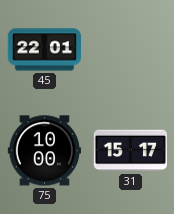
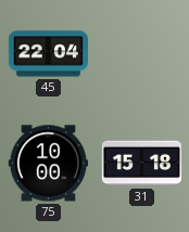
45: 22:01 -> 22:04
31: 15:17 -> 15:18
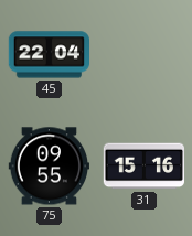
75: 10:00 -> 09:55
31: 15:18 -> 15:16
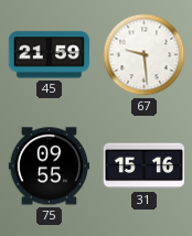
45: 22:04 -> 21:59
67: none -> 9:29
